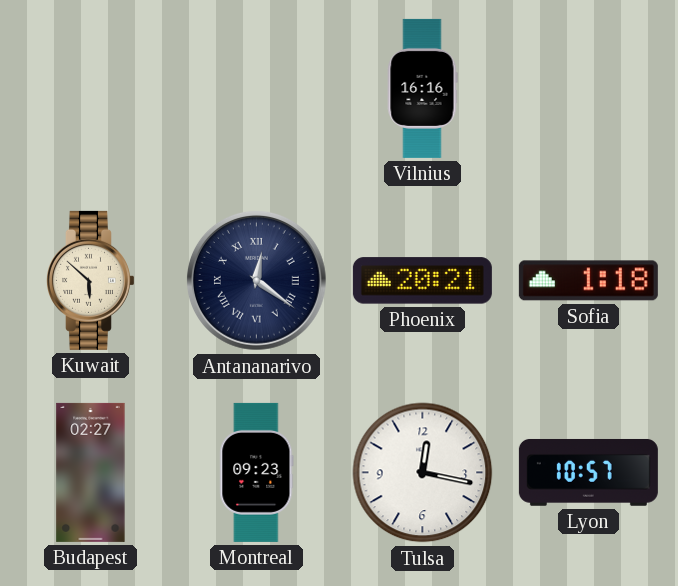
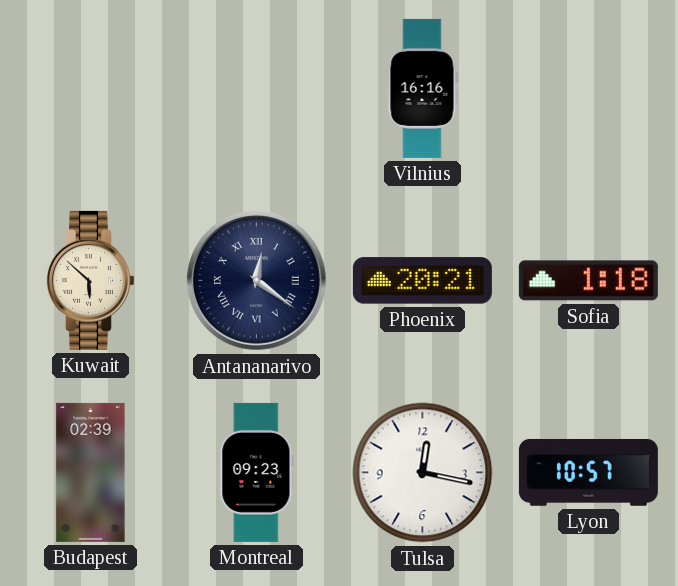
Budapest: 02:27 -> 02:39
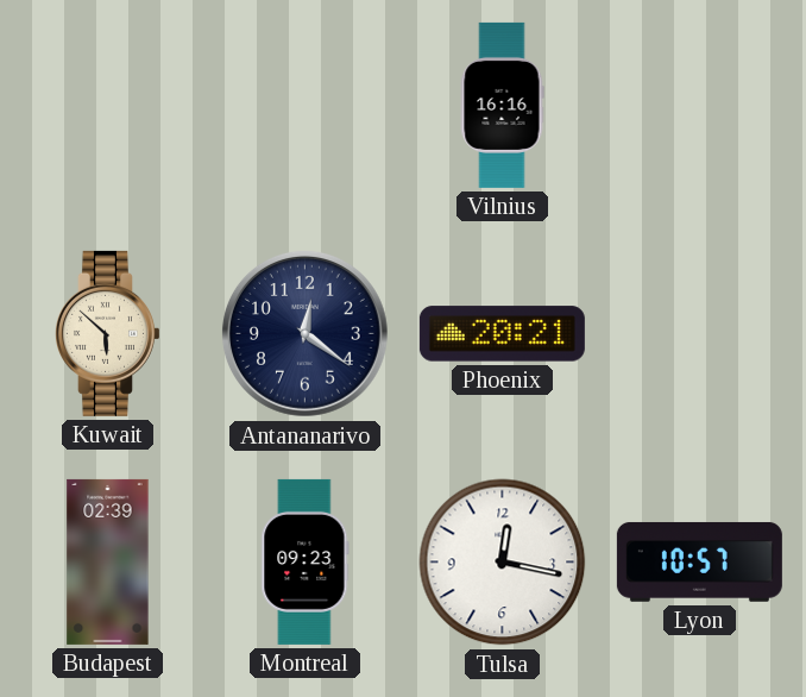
Antananarivo numerals: Roman -> Arabic
Sofia: 1:18 -> none
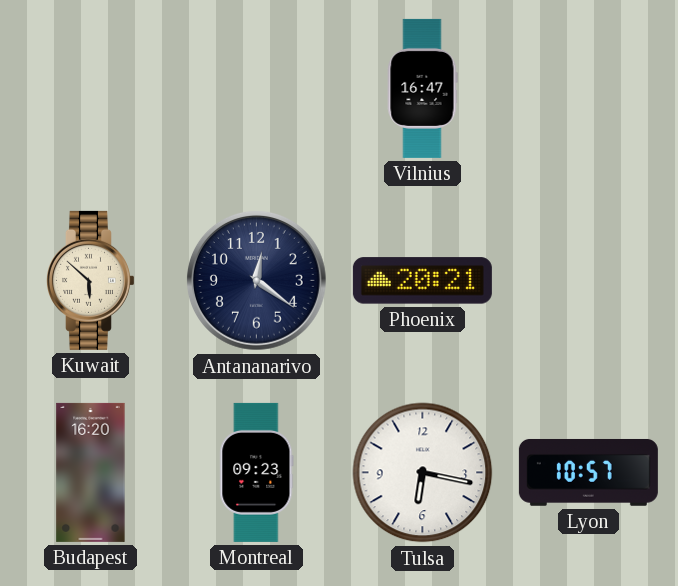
Vilnius: 16:16 -> 16:47
Budapest: 02:39 -> 16:20
Tulsa: 12:17 -> 6:17
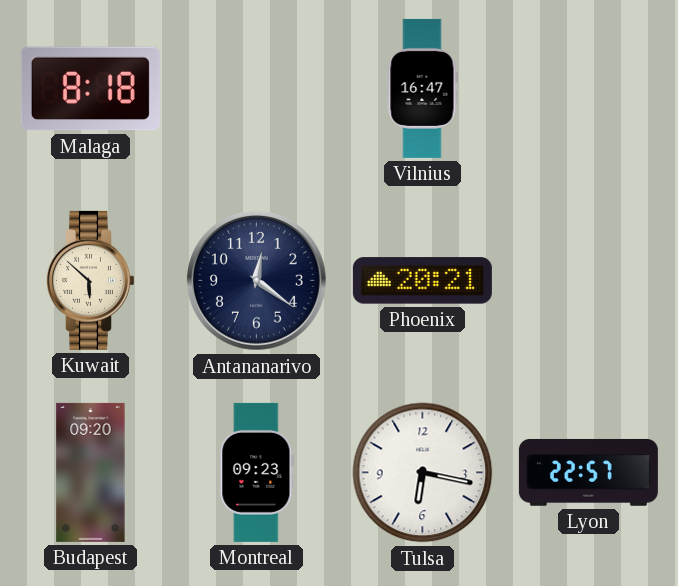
Malaga: none -> 8:18
Budapest: 16:20 -> 09:20
Lyon: 10:57 -> 22:57
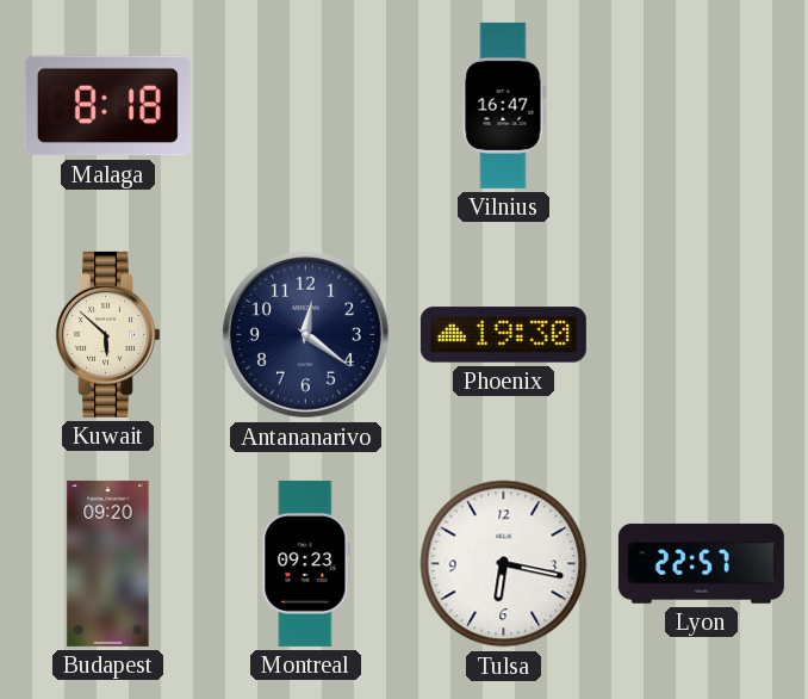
Phoenix: 20:21 -> 19:30
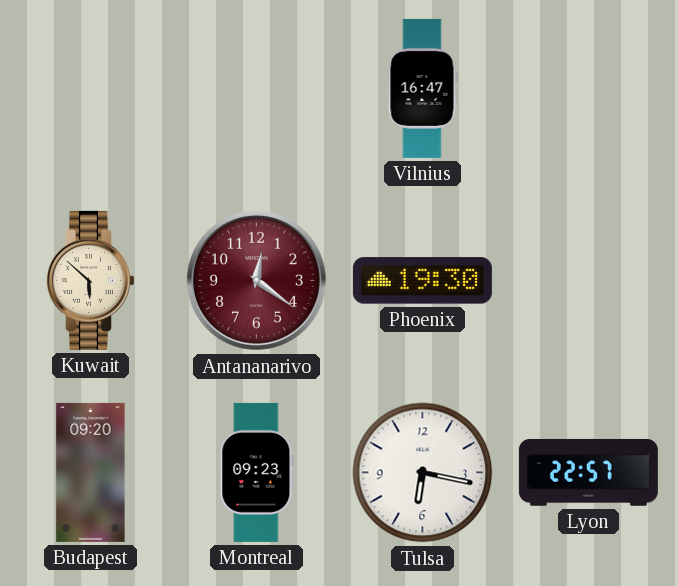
Malaga: 8:18 -> none
Antananarivo dial: navy -> burgundy
